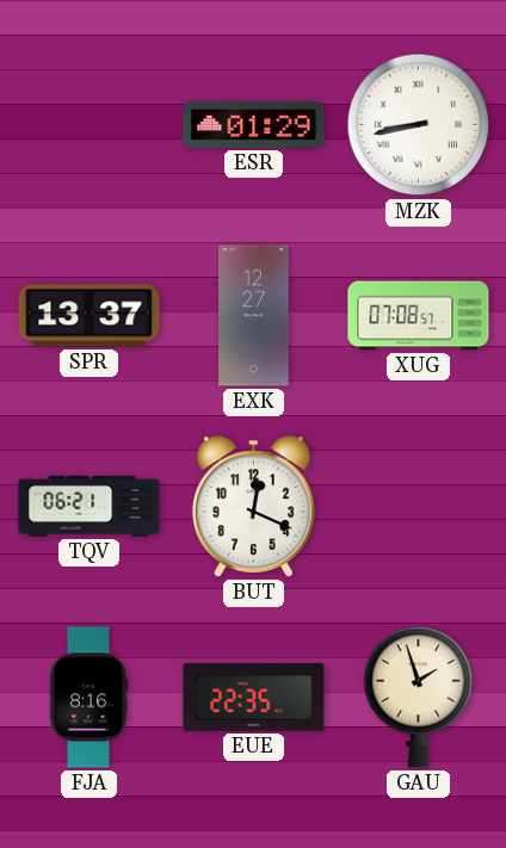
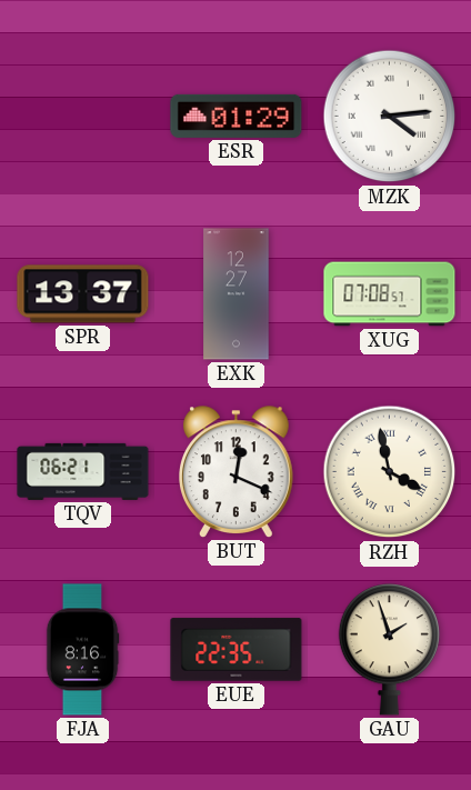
MZK: 8:43 -> 4:14
RZH: none -> 3:58
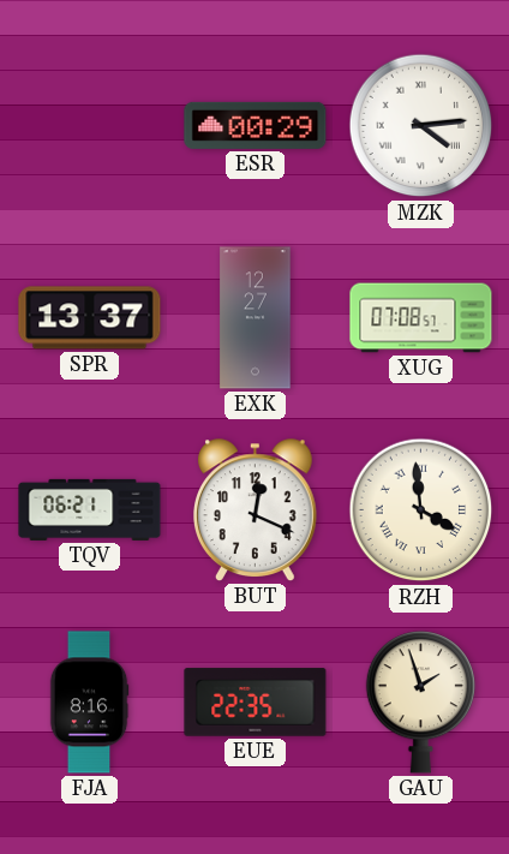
ESR: 01:29 -> 00:29
RZH: 3:58 -> 3:59
